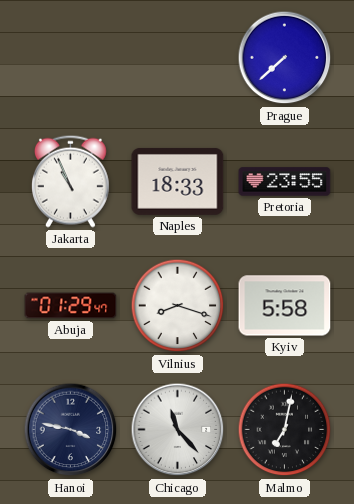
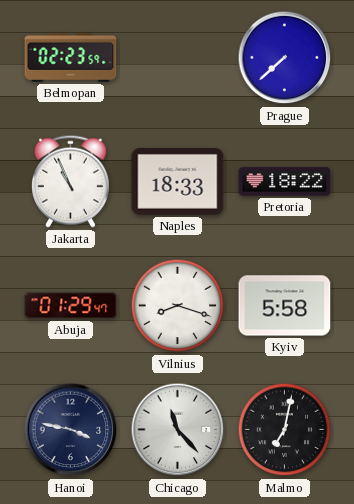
Belmopan: none -> 02:23
Pretoria: 23:55 -> 18:22
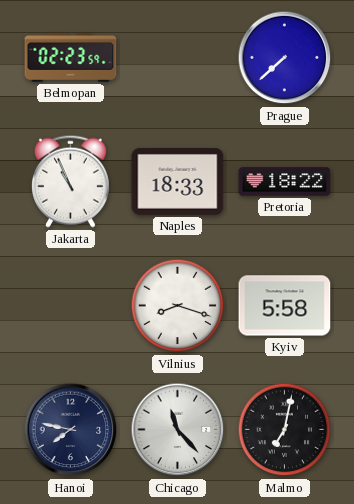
Abuja: 01:29 -> none
Hanoi: 3:47 -> 7:47
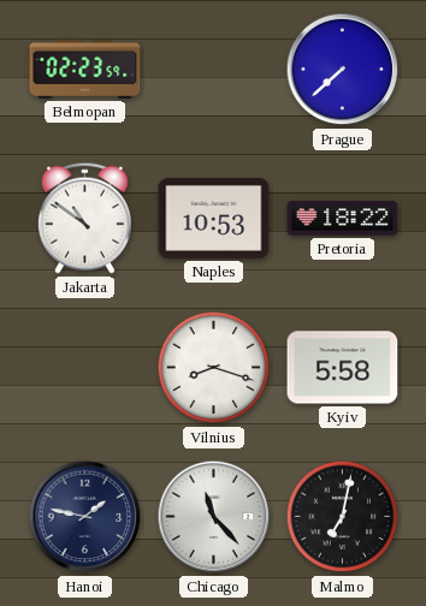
Jakarta: 10:56 -> 10:51
Naples: 18:33 -> 10:53
Hanoi: 7:47 -> 1:47
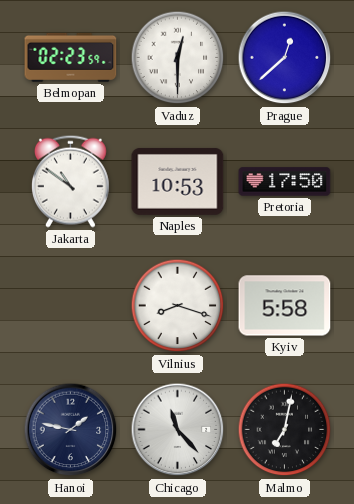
Vaduz: none -> 12:30
Prague: 7:38 -> 12:38
Pretoria: 18:22 -> 17:50
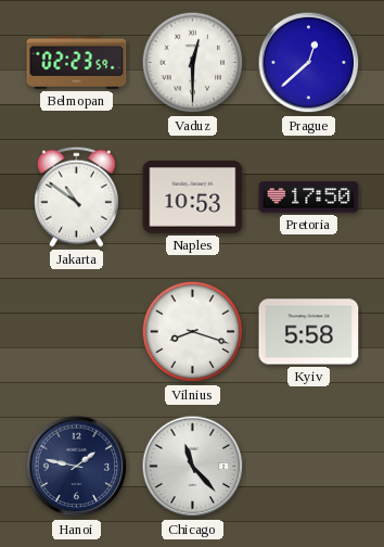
Malmo: 7:02 -> none
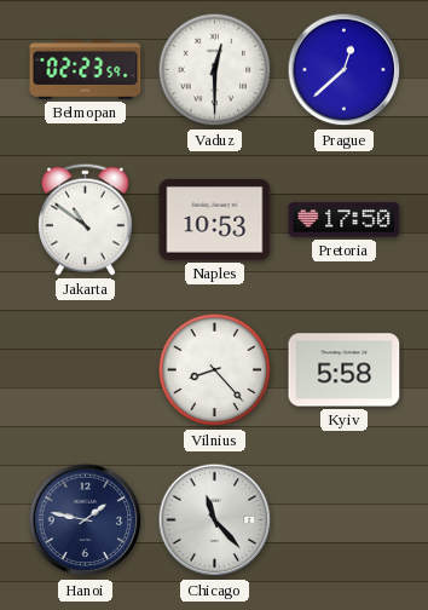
Vilnius: 8:18 -> 8:23
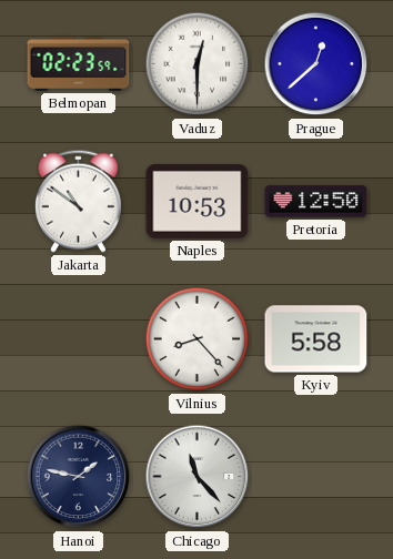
Pretoria: 17:50 -> 12:50
